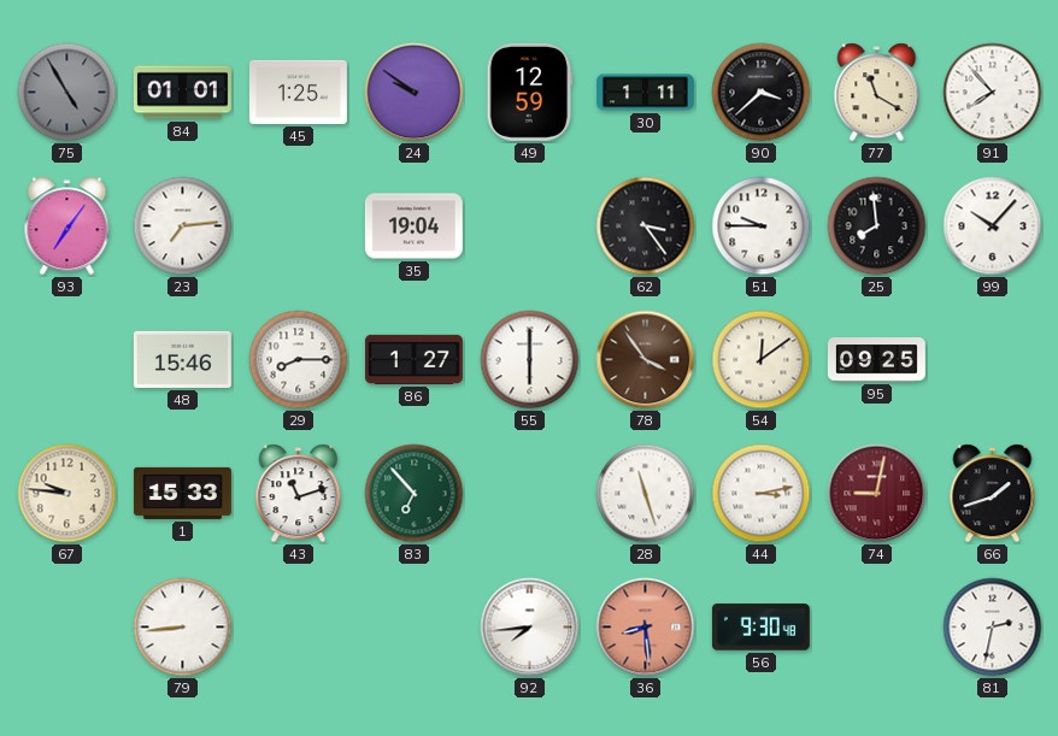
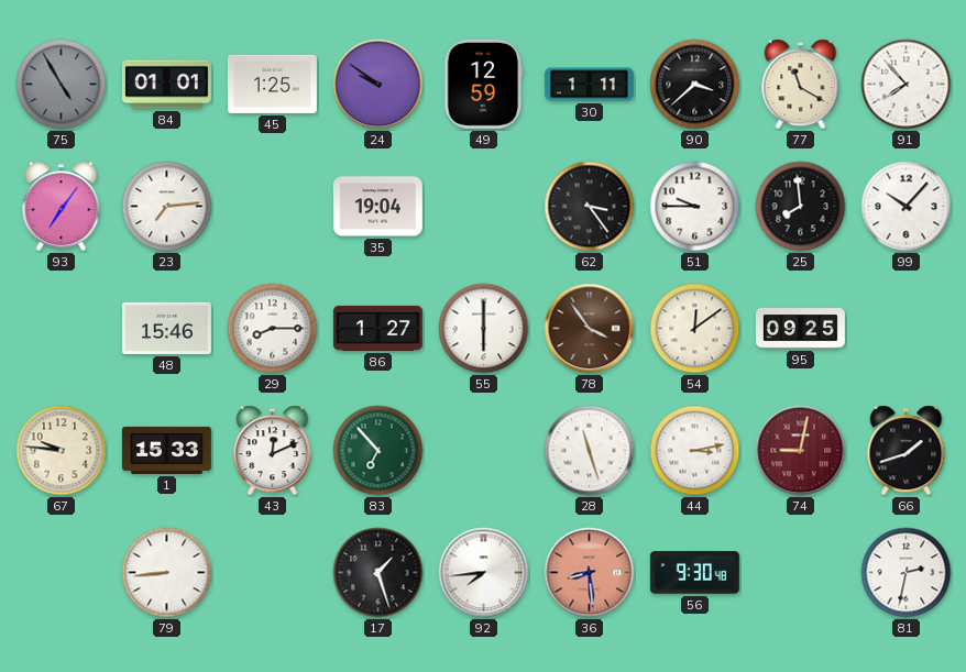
43: 11:12 -> 12:11
17: none -> 1:27
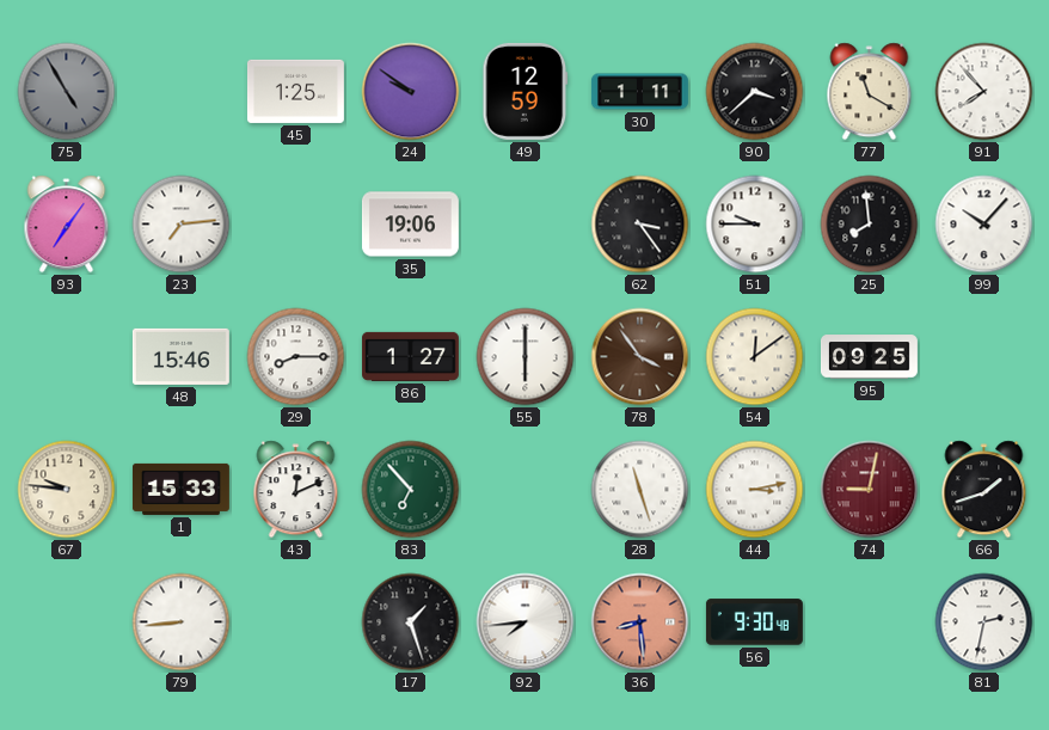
84: 01:01 -> none
35: 19:04 -> 19:06
